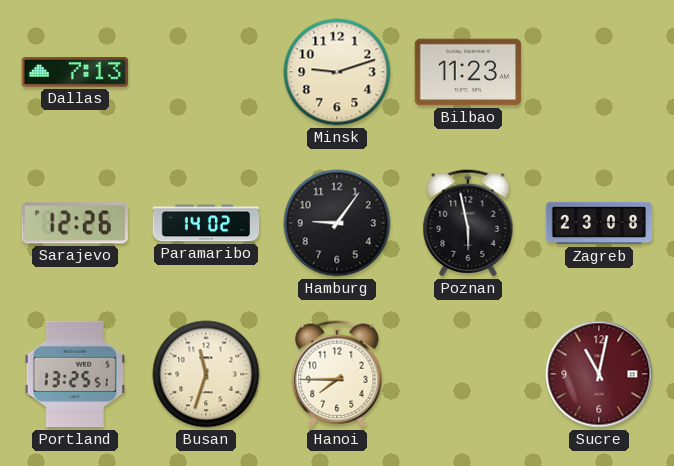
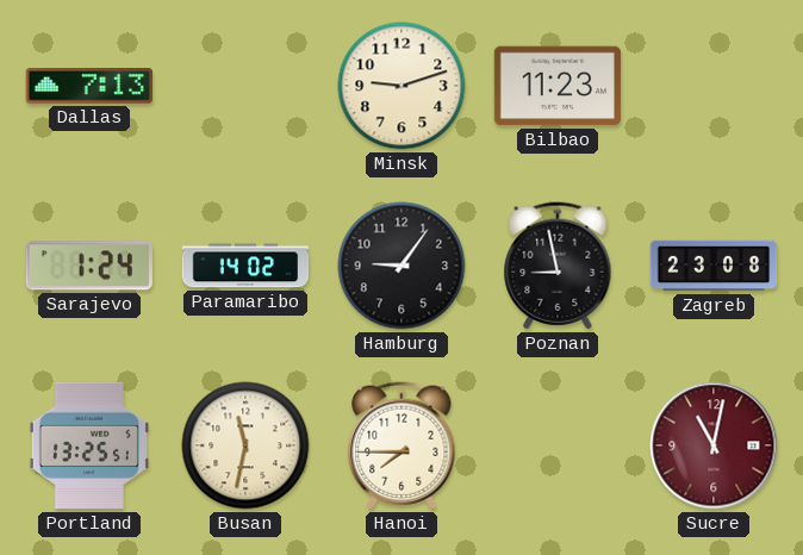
Sarajevo: 12:26 -> 1:24
Poznan: 5:58 -> 8:58
Busan: 11:33 -> 11:32
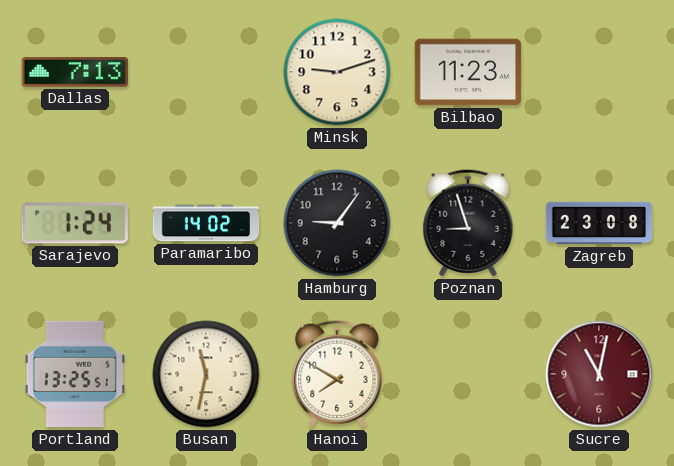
Poznan: 8:58 -> 8:57
Hanoi: 7:45 -> 7:50
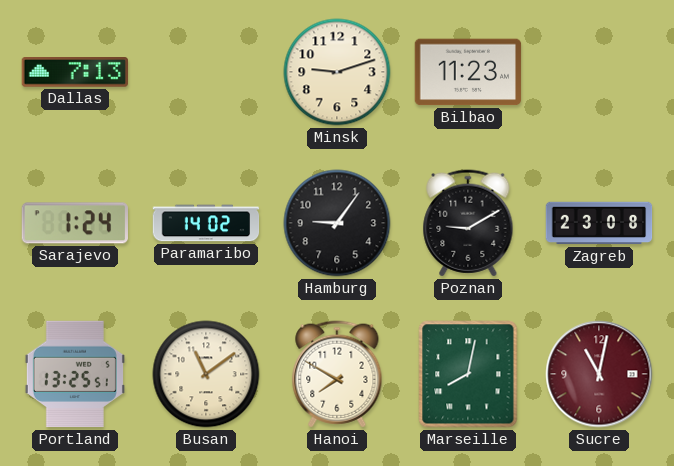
Poznan: 8:57 -> 9:10
Busan: 11:32 -> 11:09
Marseille: none -> 8:02
